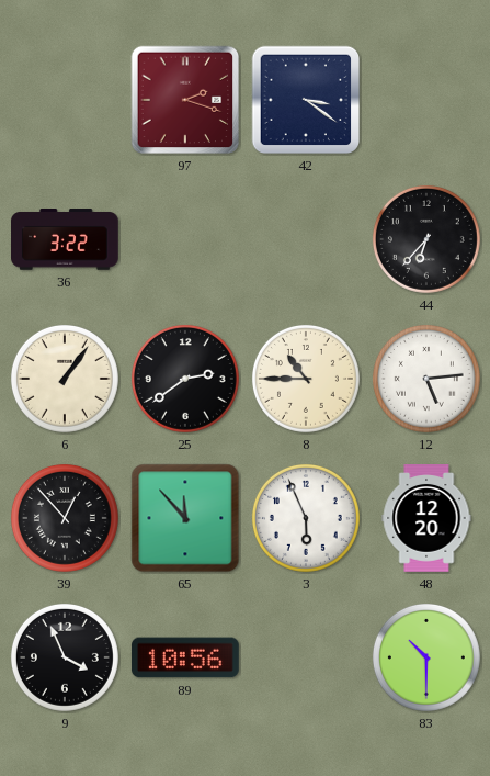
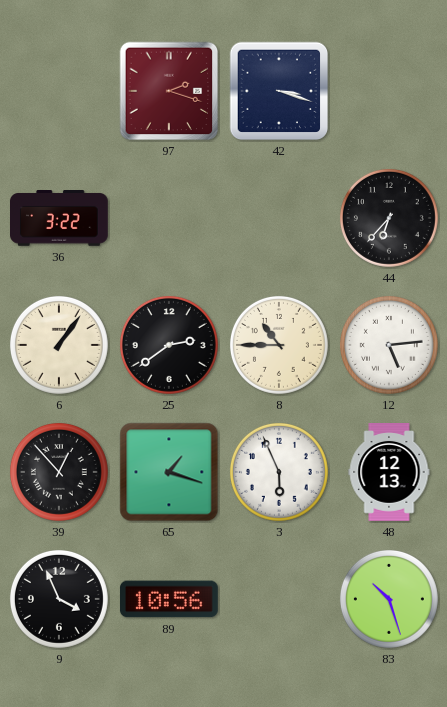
42: 3:21 -> 3:18
65: 11:53 -> 1:18
48: 12:20 -> 12:13
83: 10:30 -> 10:27
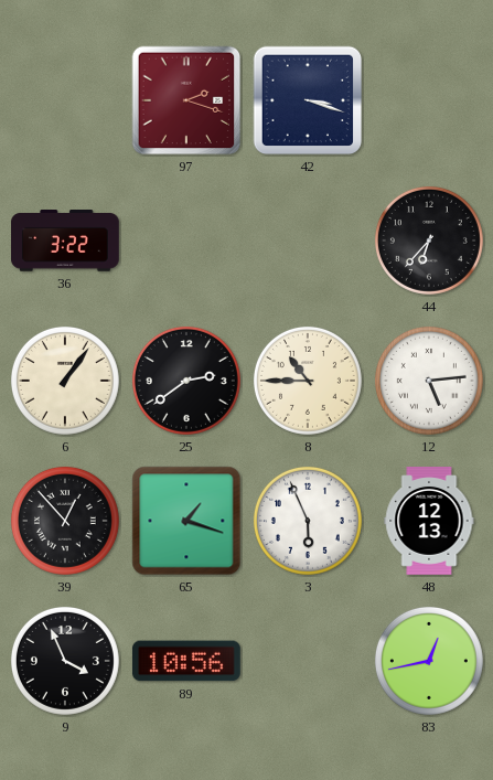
83: 10:27 -> 12:43
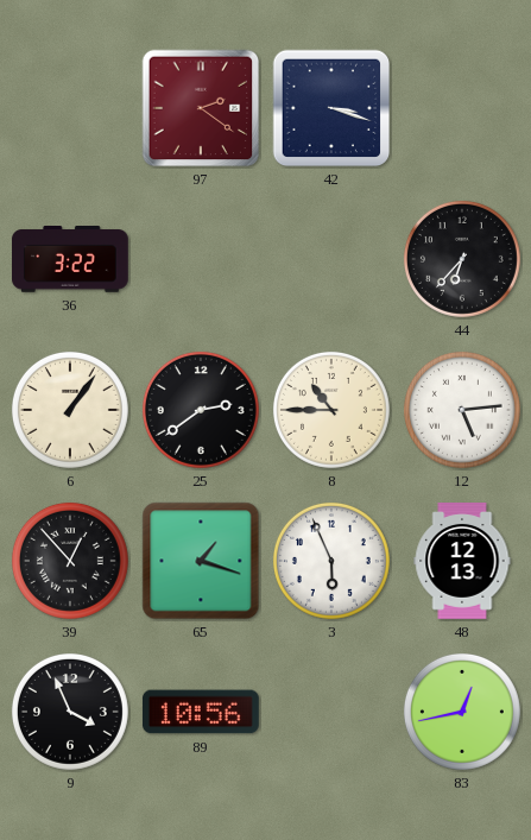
97: 2:18 -> 2:21
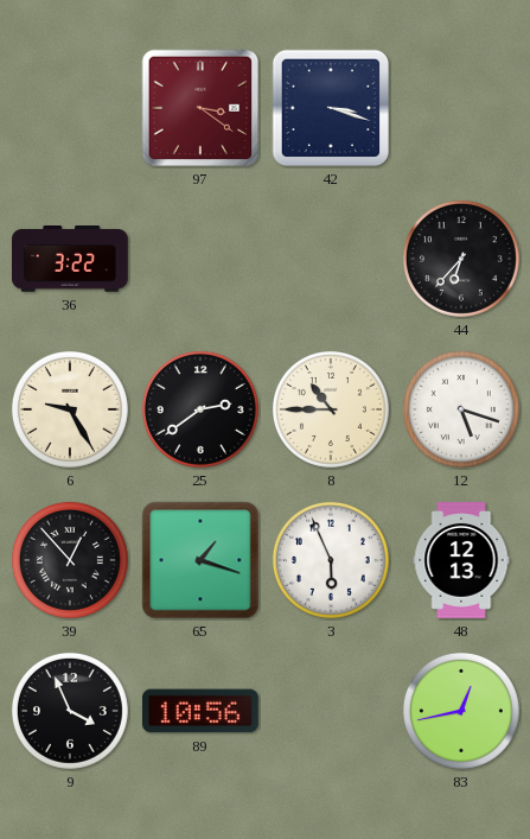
97: 2:21 -> 3:21
6: 1:06 -> 9:25
12: 5:14 -> 5:18
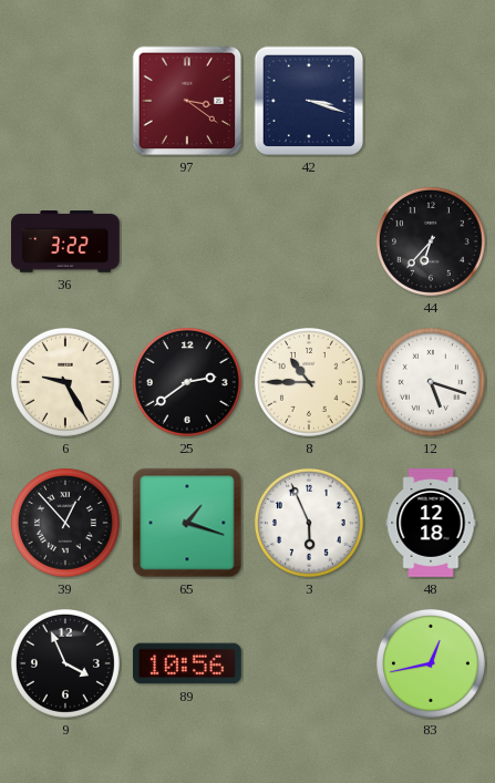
48: 12:13 -> 12:18
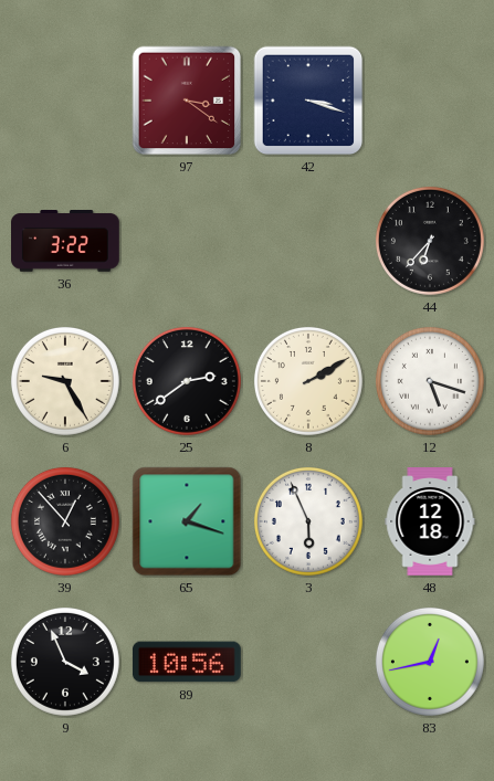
8: 10:45 -> 2:10
